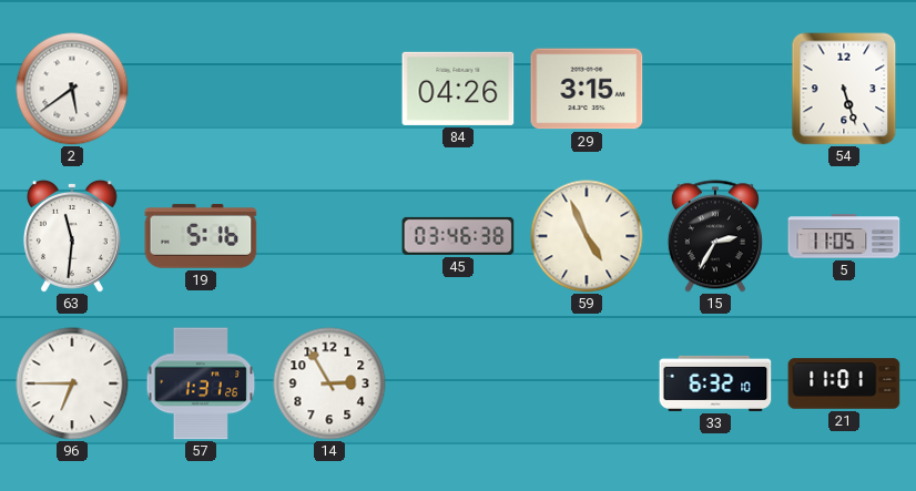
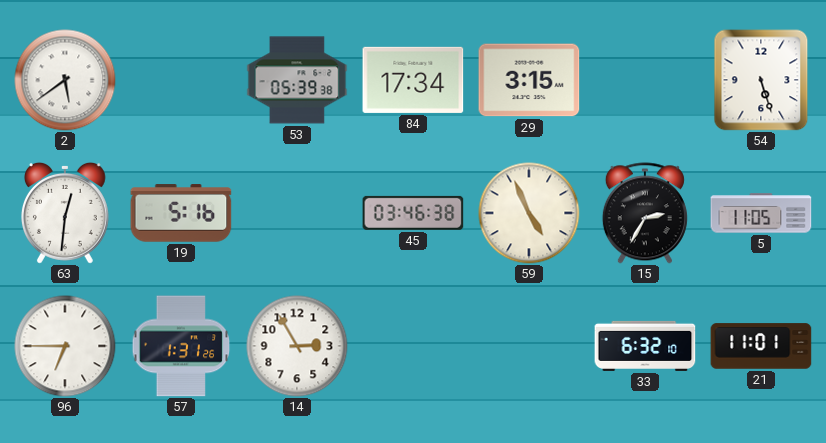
53: none -> 05:39
84: 04:26 -> 17:34
63: 11:31 -> 12:31
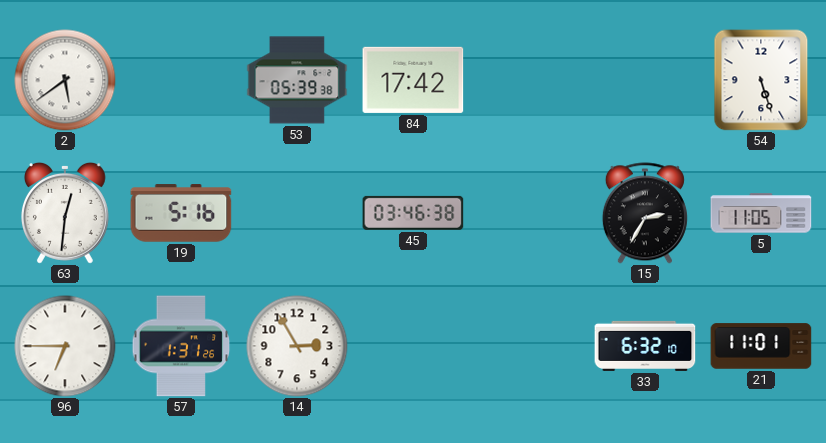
84: 17:34 -> 17:42
29: 3:15 -> none
59: 4:56 -> none
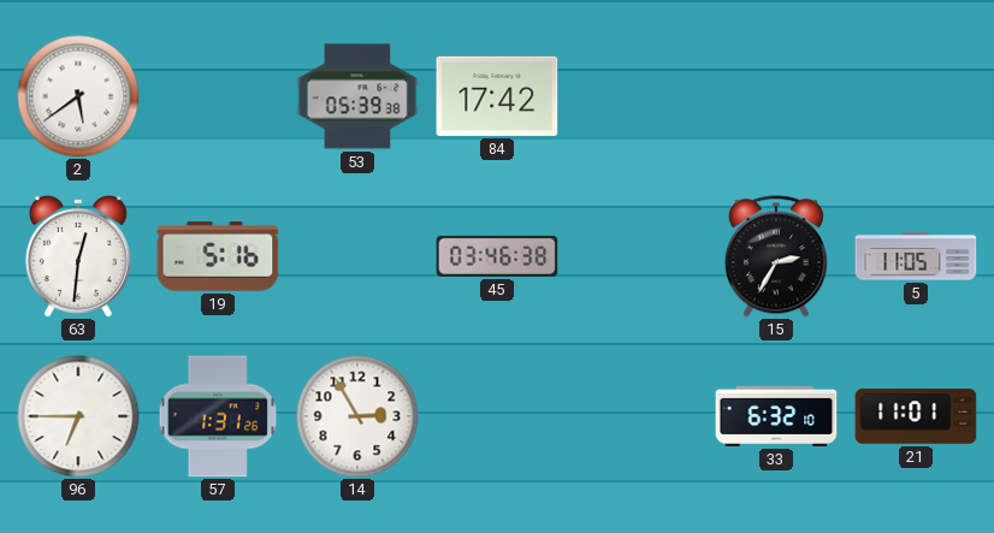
54: 5:27 -> none
